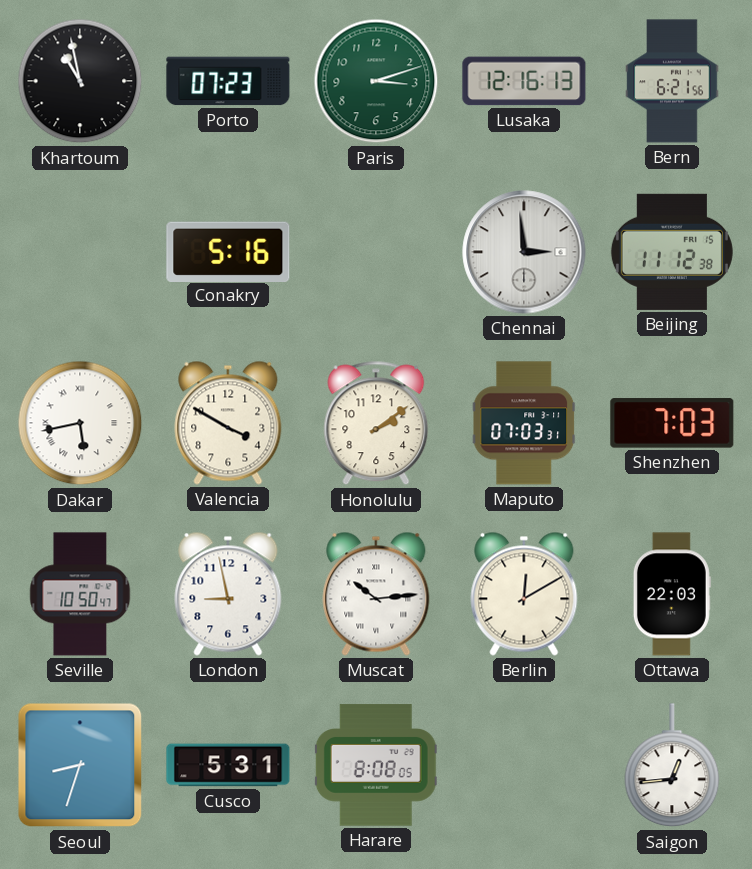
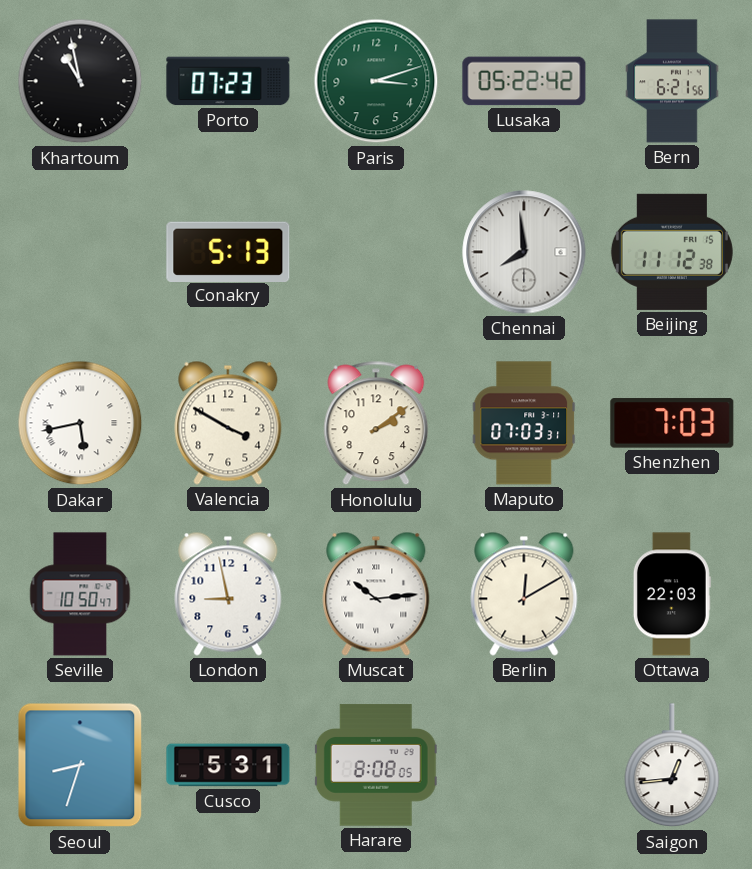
Lusaka: 12:16 -> 05:22
Conakry: 5:16 -> 5:13
Chennai: 2:59 -> 7:59
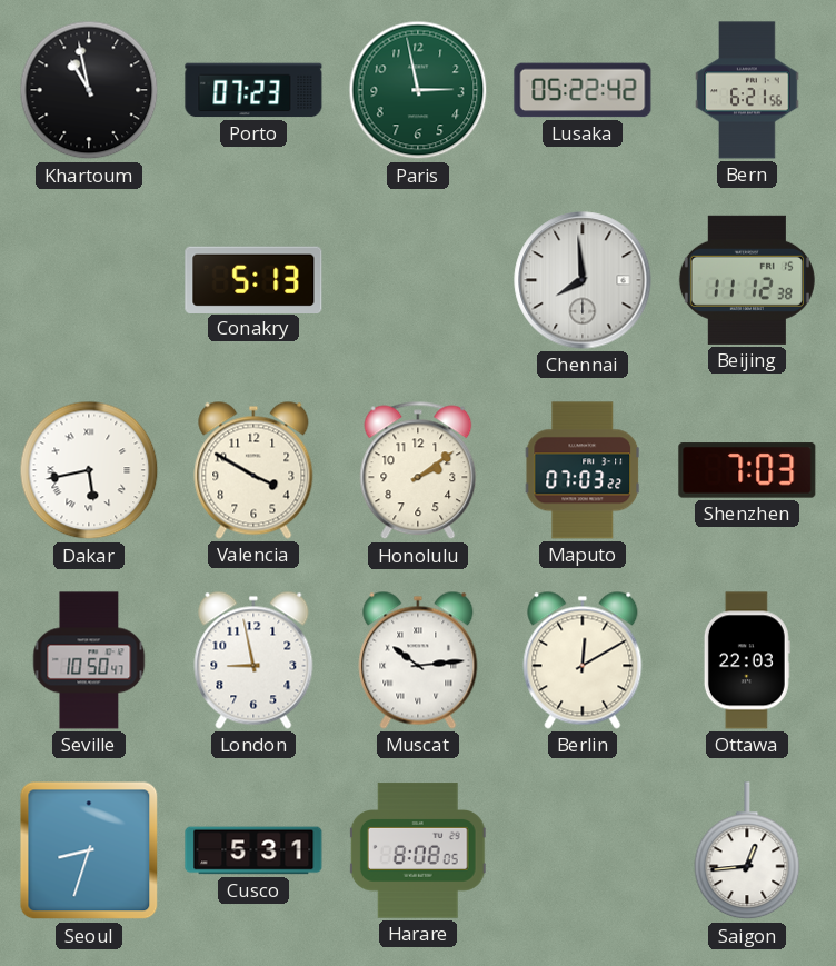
Paris: 3:12 -> 2:58
Maputo: 07:03:31 -> 07:03:22
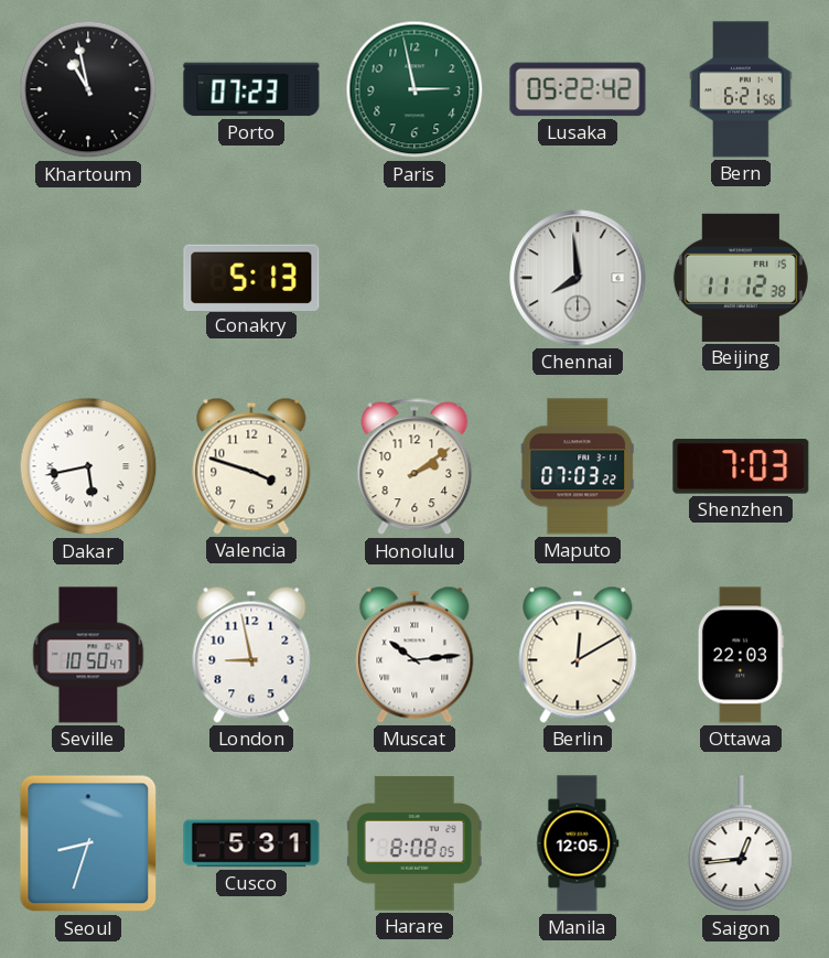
Valencia: 3:50 -> 3:48
Manila: none -> 12:05
